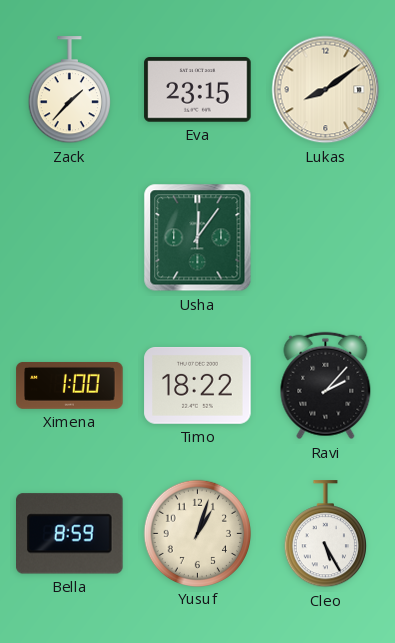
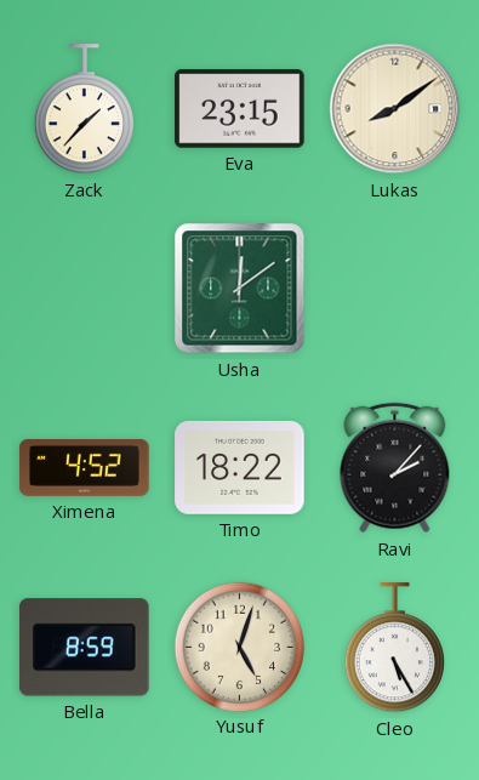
Usha: 12:06 -> 12:09
Ximena: 1:00 -> 4:52
Yusuf: 1:03 -> 5:03
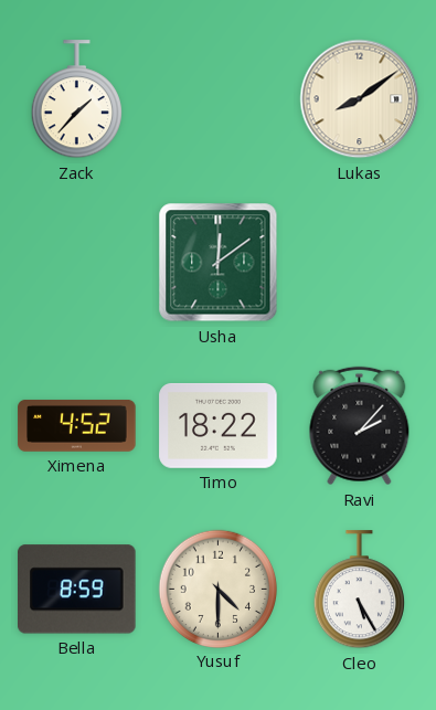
Eva: 23:15 -> none
Yusuf: 5:03 -> 4:30
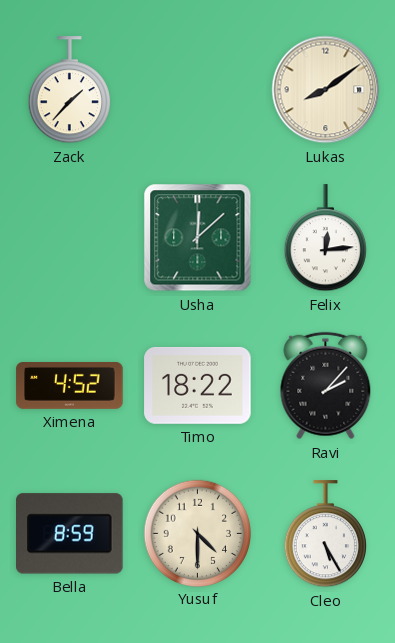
Usha: 12:09 -> 12:08
Felix: none -> 12:14
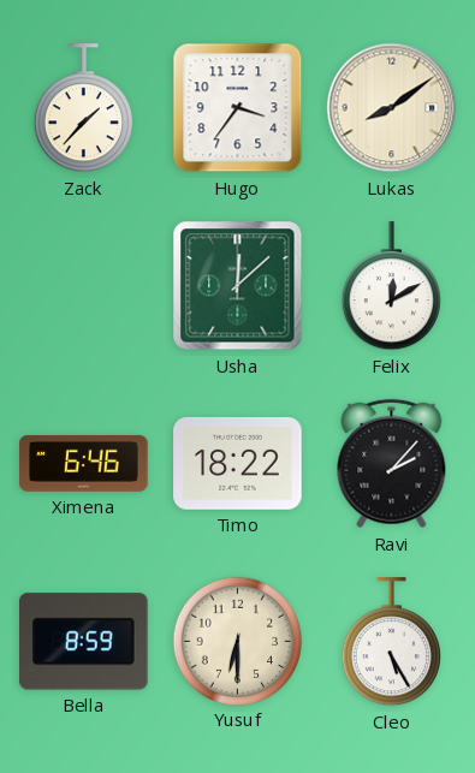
Hugo: none -> 3:36
Felix: 12:14 -> 12:10
Ximena: 4:52 -> 6:46
Yusuf: 4:30 -> 6:30
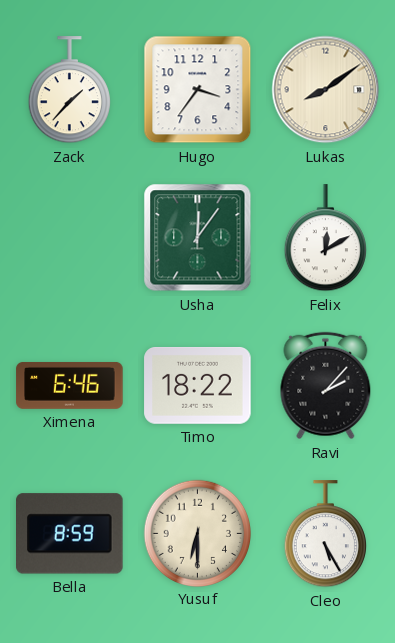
Usha: 12:08 -> 12:06
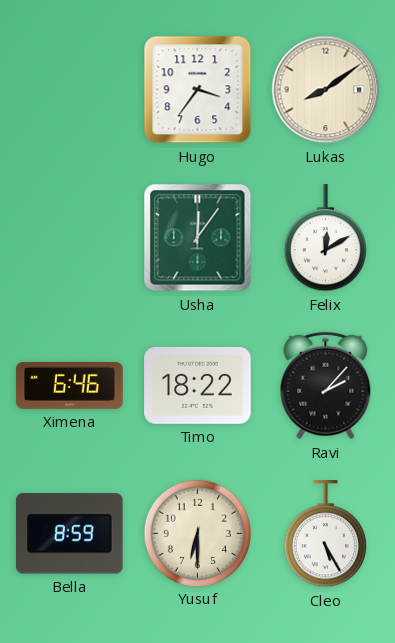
Zack: 1:37 -> none
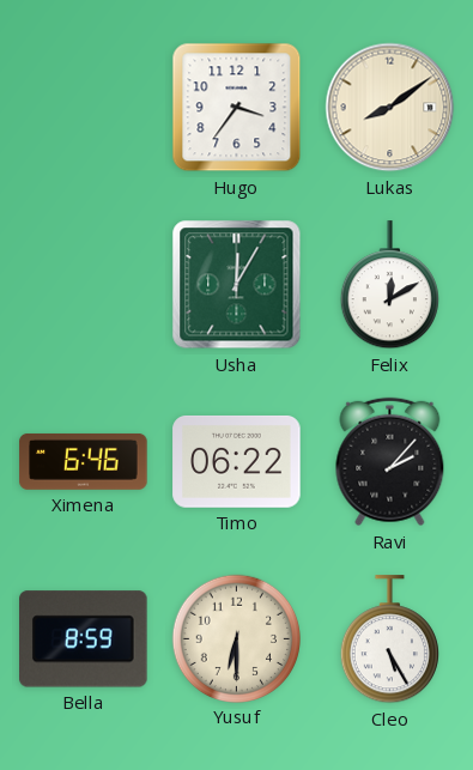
Usha: 12:06 -> 12:05
Timo: 18:22 -> 06:22
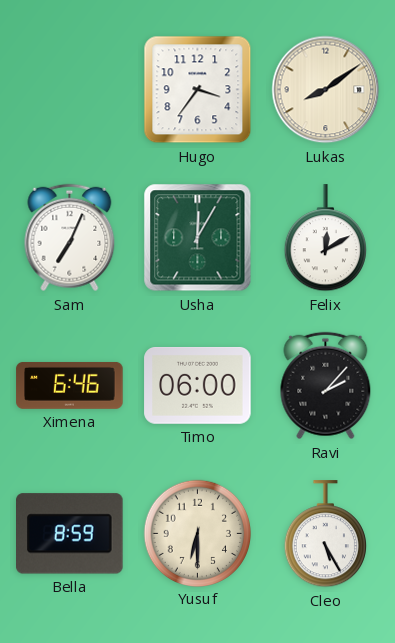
Sam: none -> 7:04
Timo: 06:22 -> 06:00
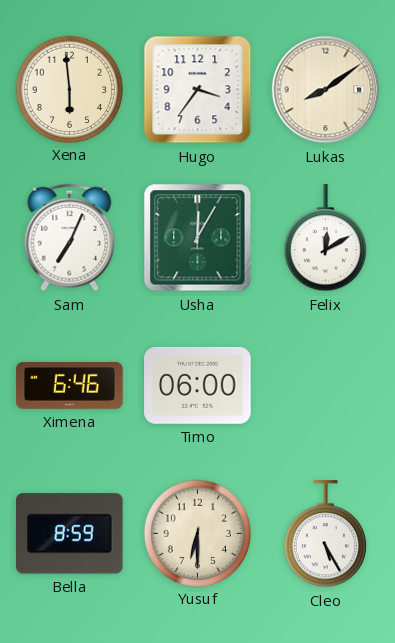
Xena: none -> 5:59
Ravi: 2:07 -> none
